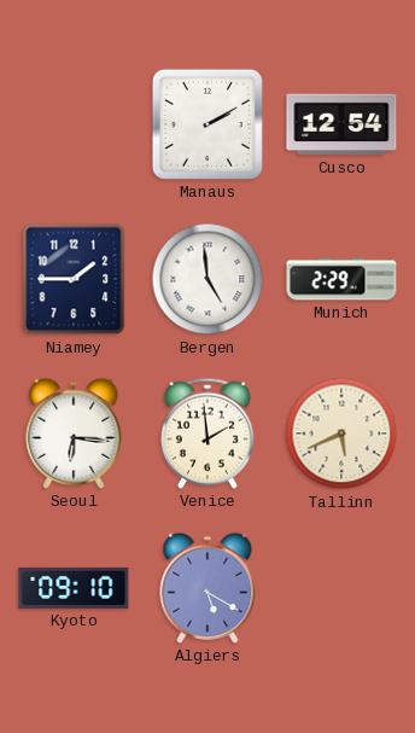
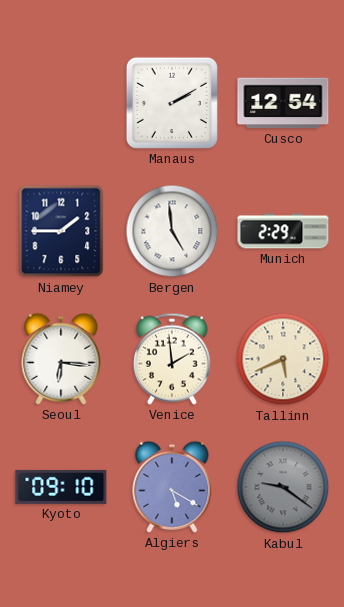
Kabul: none -> 9:21
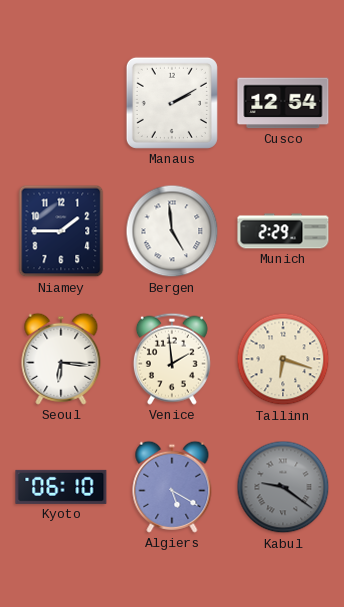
Tallinn: 5:41 -> 6:18
Kyoto: 09:10 -> 06:10
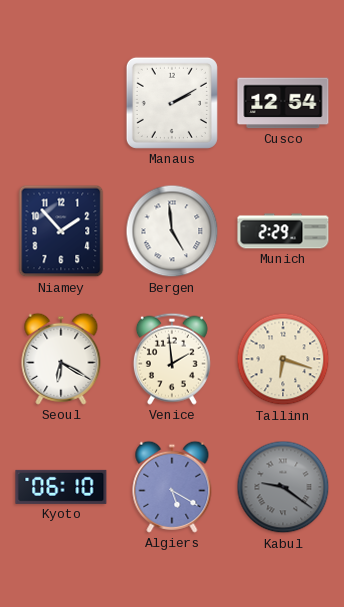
Niamey: 1:45 -> 1:53
Seoul: 6:16 -> 6:20
